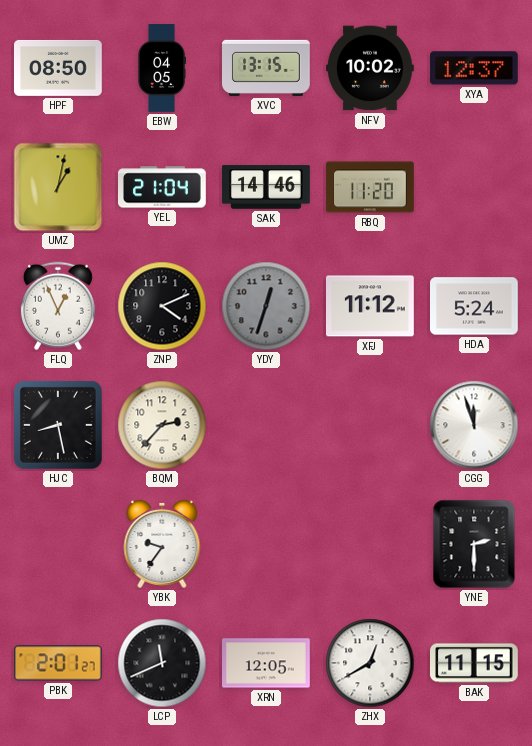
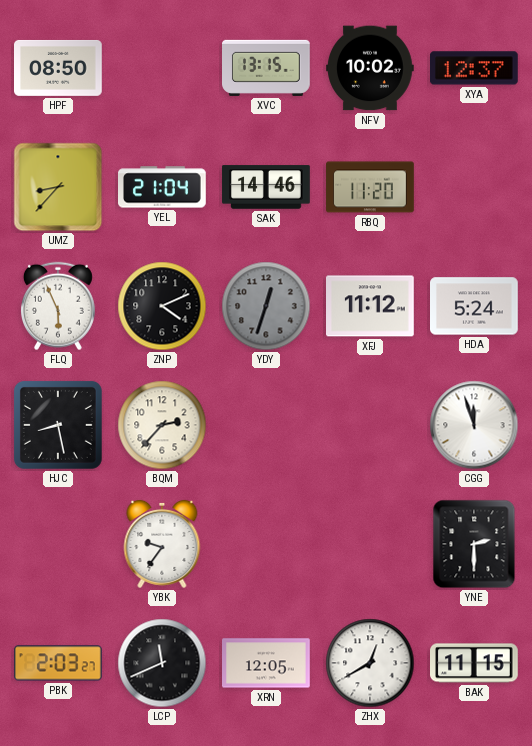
EBW: 04:05 -> none
UMZ: 1:02 -> 8:37
FLQ: 12:56 -> 5:56
PBK: 2:01 -> 2:03
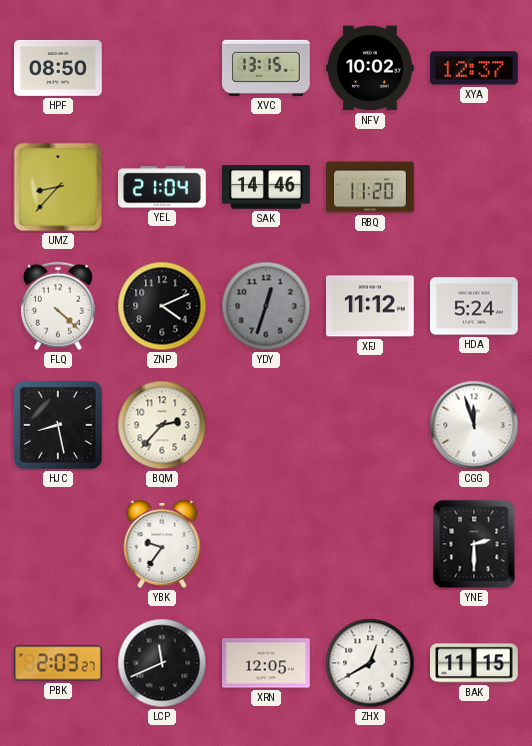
FLQ: 5:56 -> 4:22
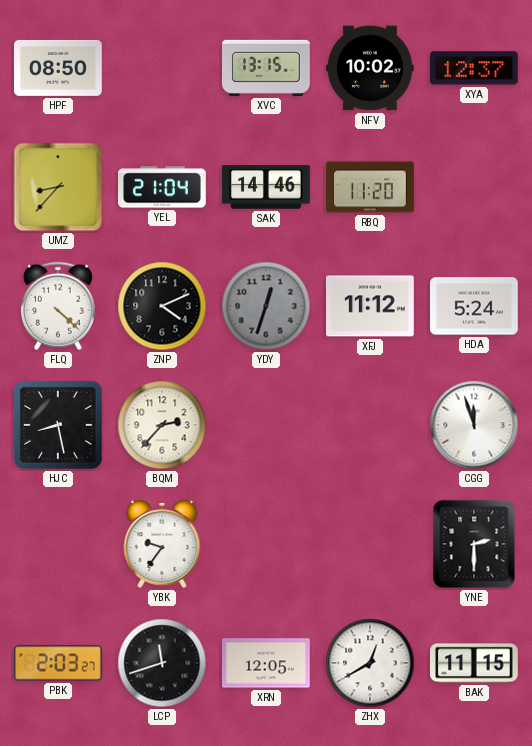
LCP: 11:41 -> 11:42
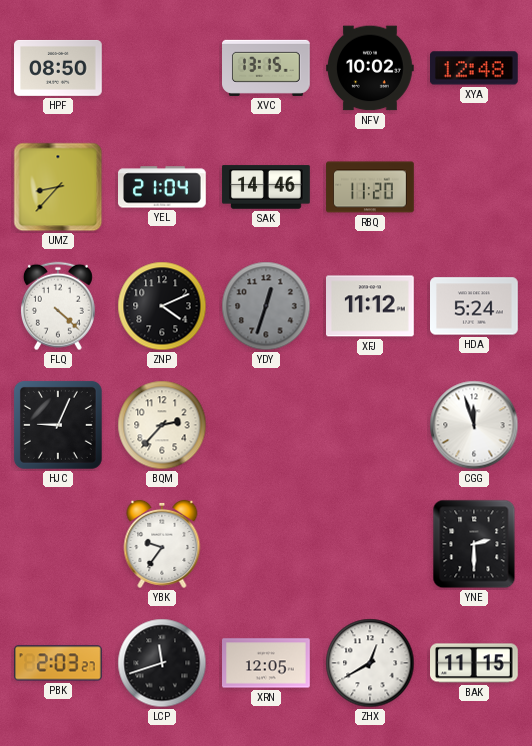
XYA: 12:37 -> 12:48
HJC: 8:28 -> 9:04
